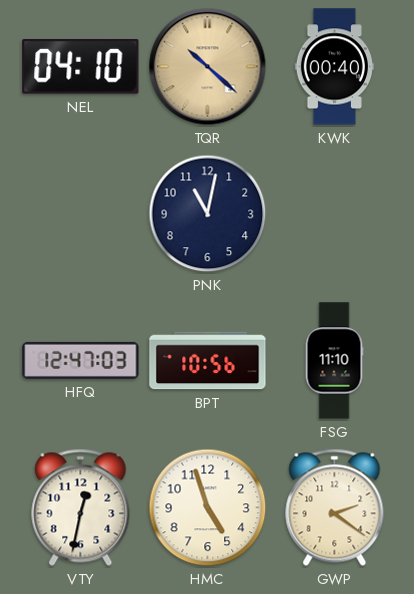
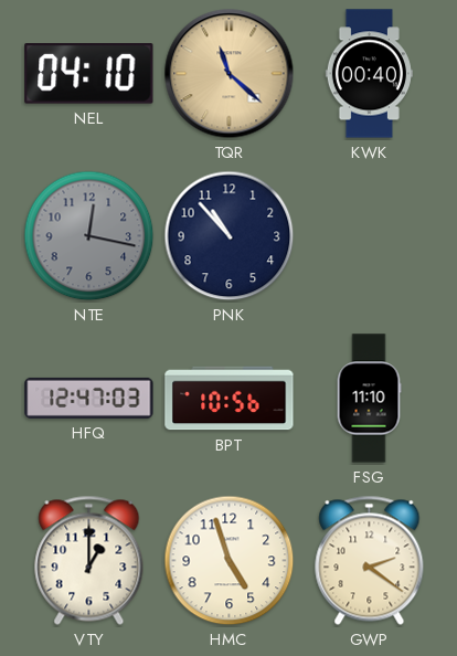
TQR: 10:22 -> 11:22
NTE: none -> 12:17
PNK: 11:02 -> 10:53
VTY: 12:32 -> 1:00
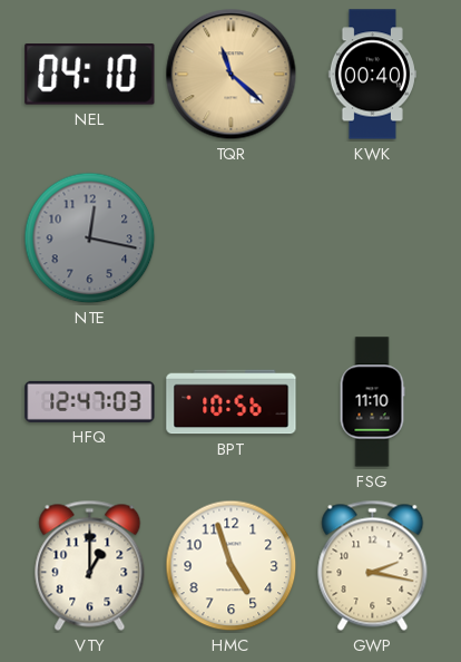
PNK: 10:53 -> none
GWP: 2:21 -> 2:17
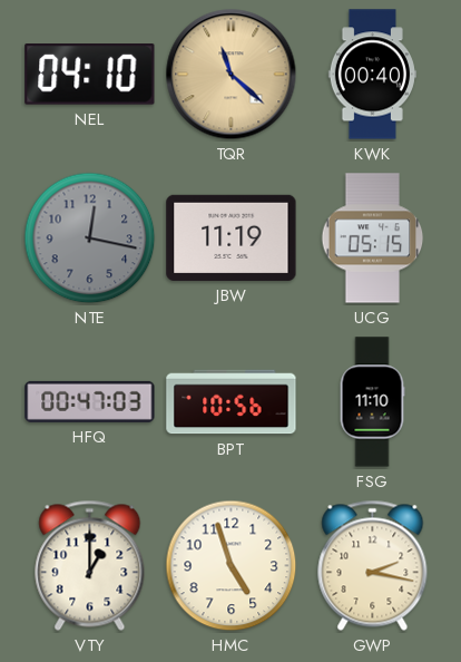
JBW: none -> 11:19
UCG: none -> 05:15
HFQ: 12:47 -> 00:47
